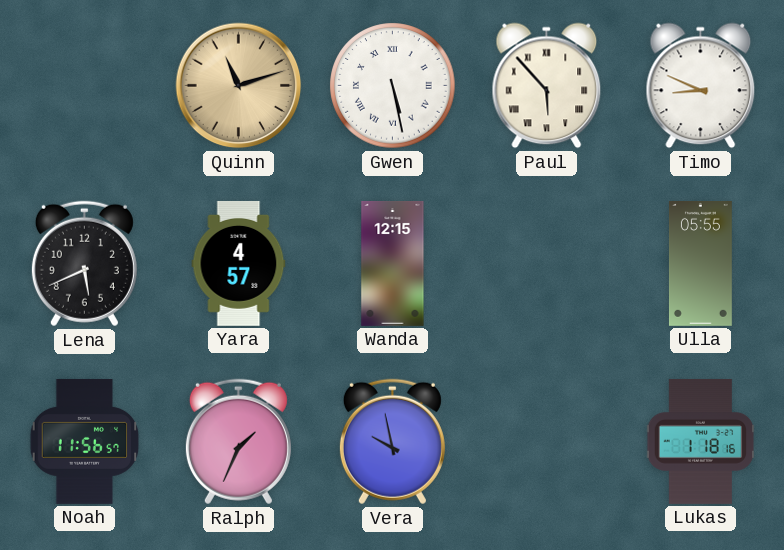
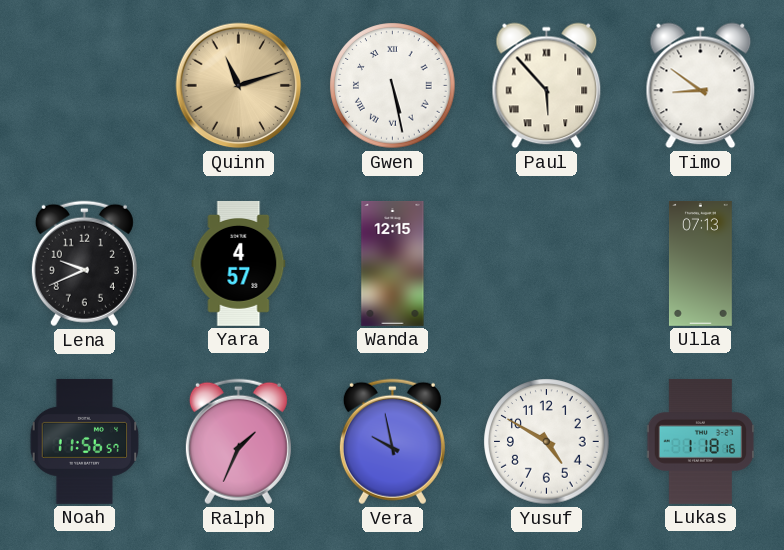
Timo: 8:49 -> 8:51
Lena: 5:41 -> 9:41
Ulla: 05:55 -> 07:13
Yusuf: none -> 4:50
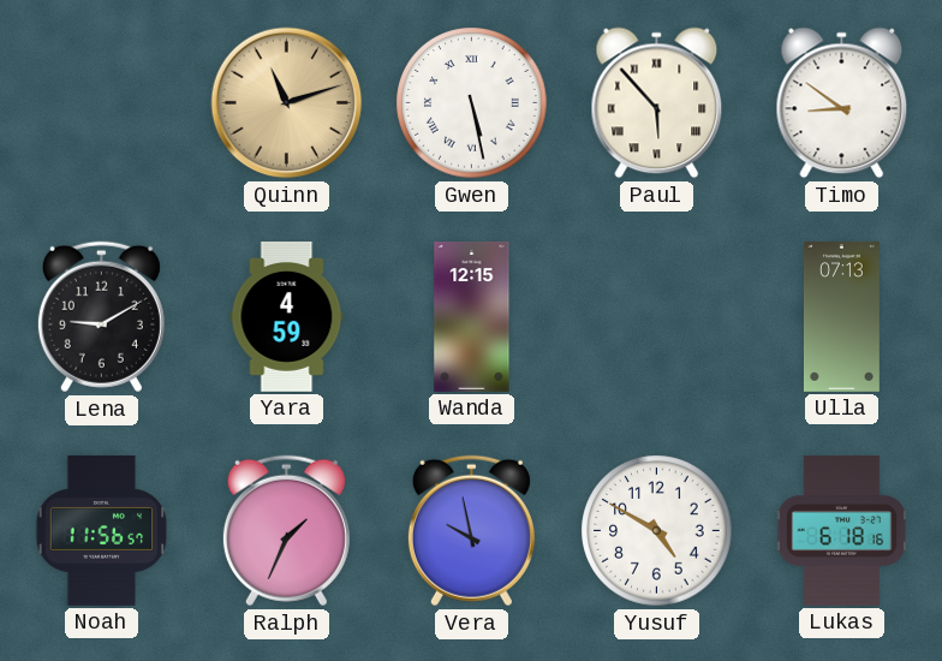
Lena: 9:41 -> 9:10
Yara: 4:57 -> 4:59
Lukas: 1:18 -> 6:18
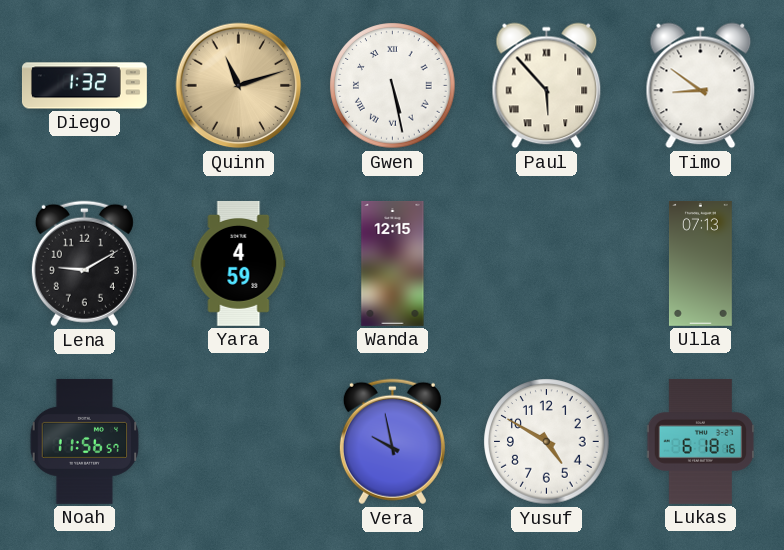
Diego: none -> 1:32
Ralph: 1:34 -> none
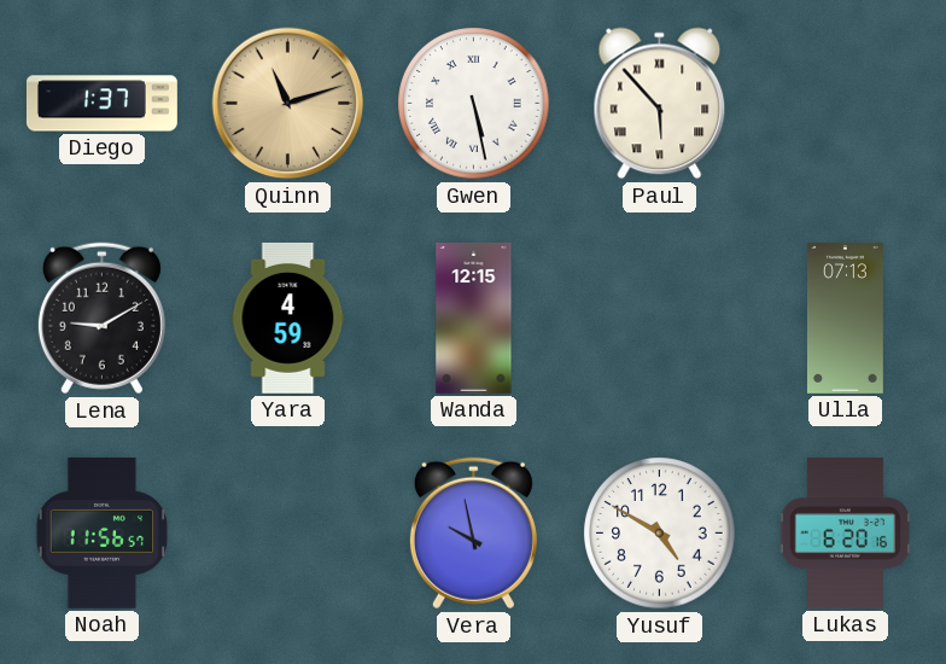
Diego: 1:32 -> 1:37
Timo: 8:51 -> none
Lukas: 6:18 -> 6:20
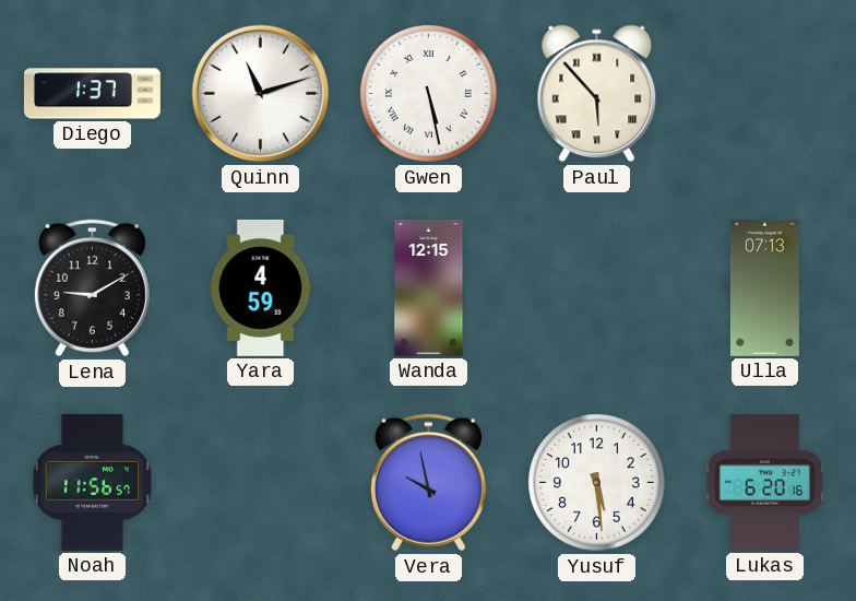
Quinn dial: champagne -> white
Yusuf: 4:50 -> 5:29
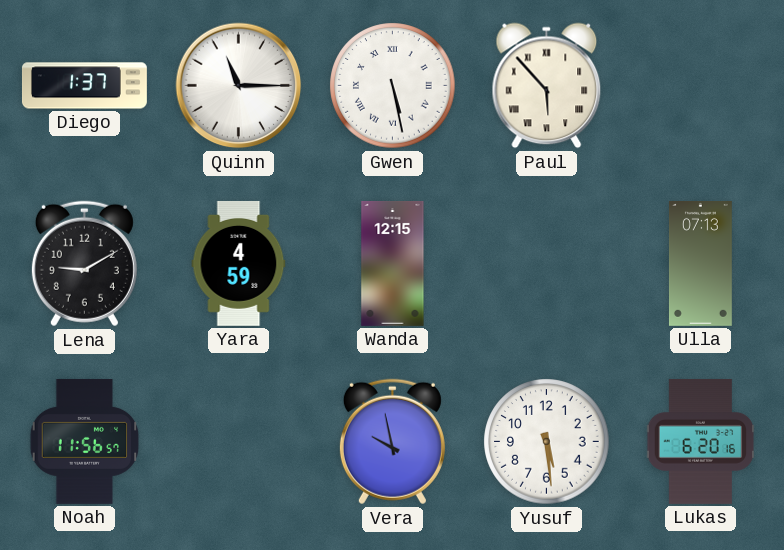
Quinn: 11:12 -> 11:15
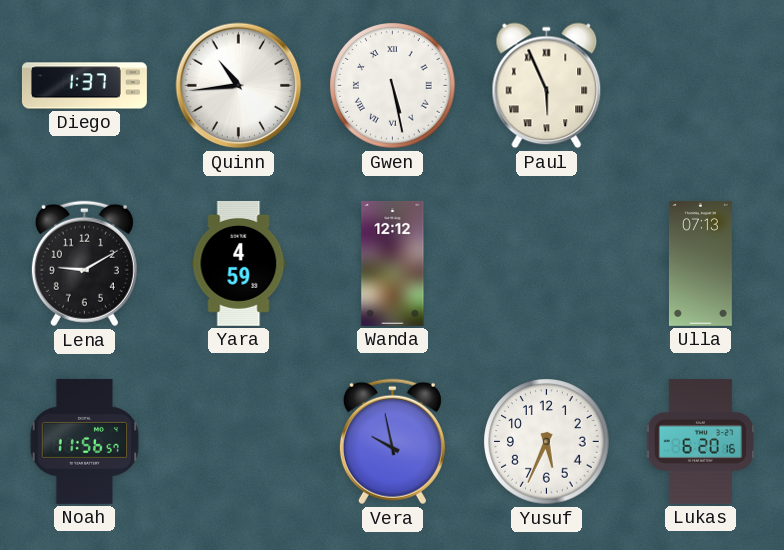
Quinn: 11:15 -> 10:44
Paul: 5:53 -> 5:56
Wanda: 12:15 -> 12:12
Yusuf: 5:29 -> 5:34
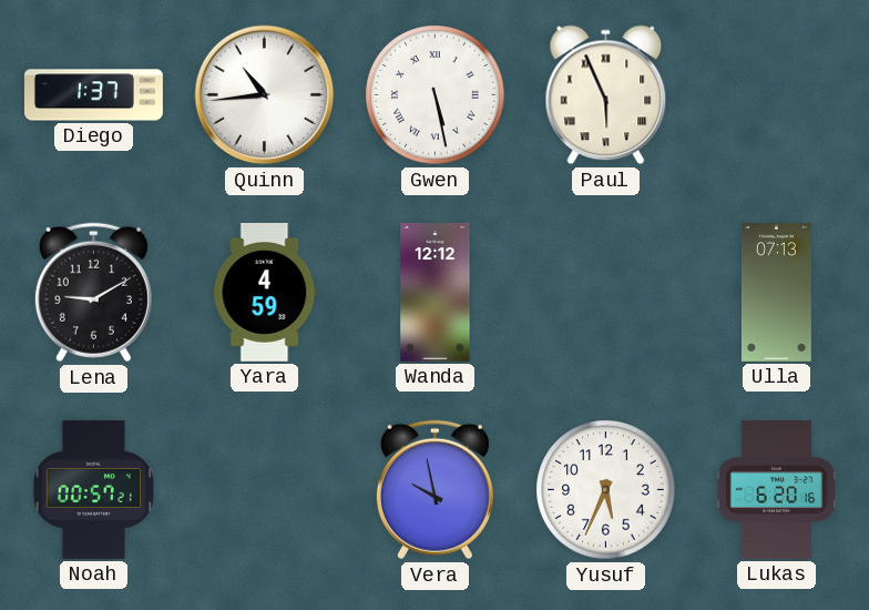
Noah: 11:56 -> 00:57
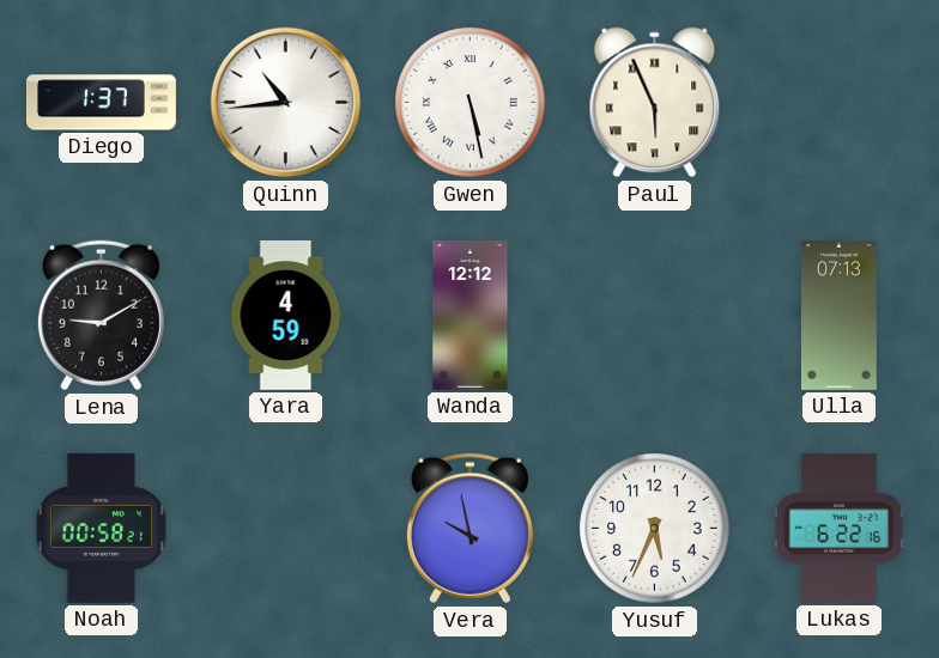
Noah: 00:57 -> 00:58
Lukas: 6:20 -> 6:22
